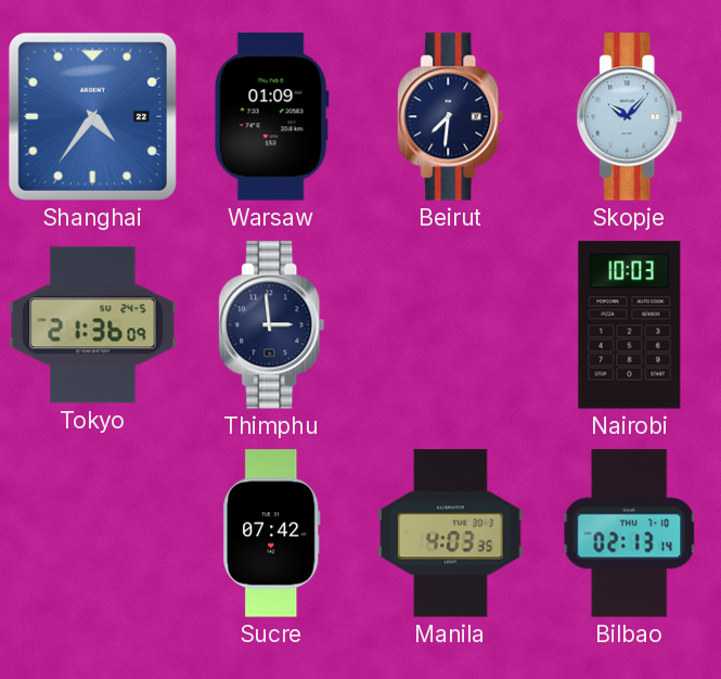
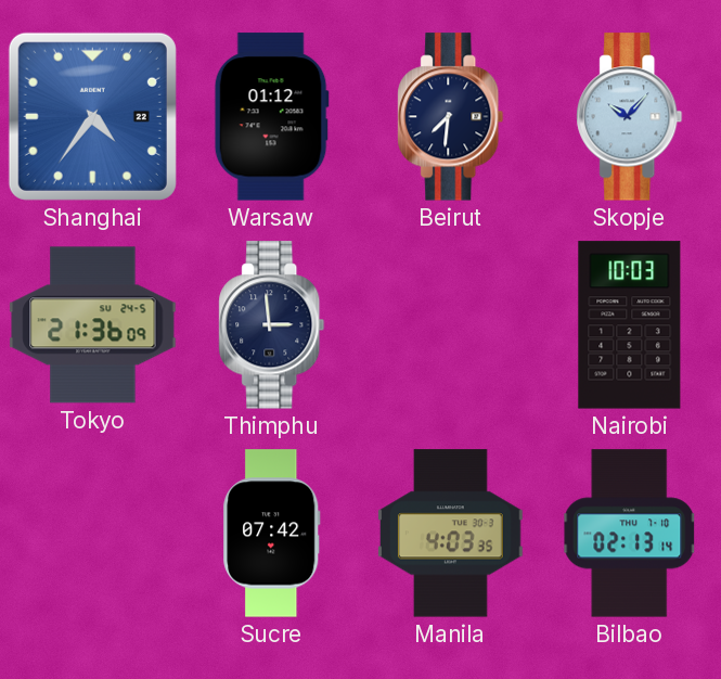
Warsaw: 01:09 -> 01:12
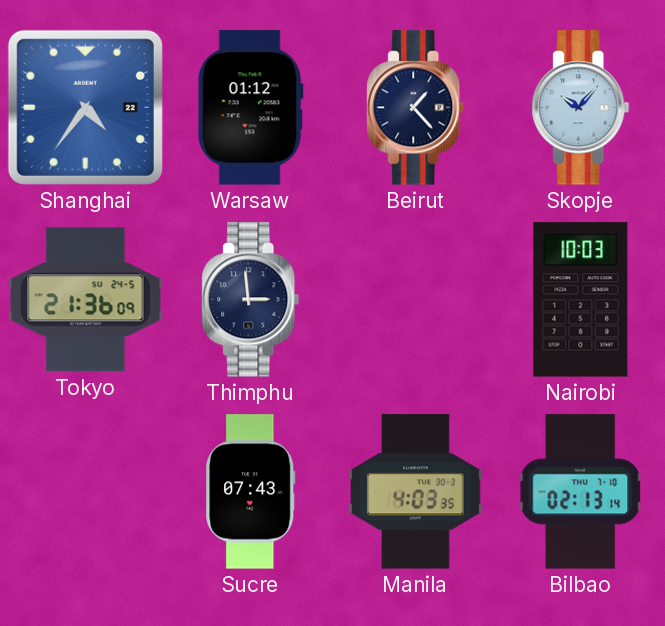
Beirut: 7:31 -> 1:23
Sucre: 07:42 -> 07:43
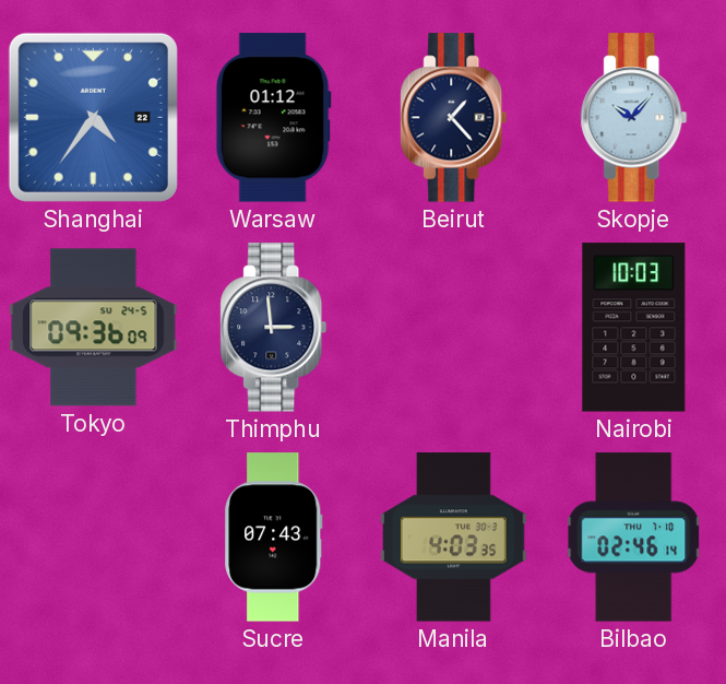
Tokyo: 21:36 -> 09:36
Bilbao: 02:13 -> 02:46
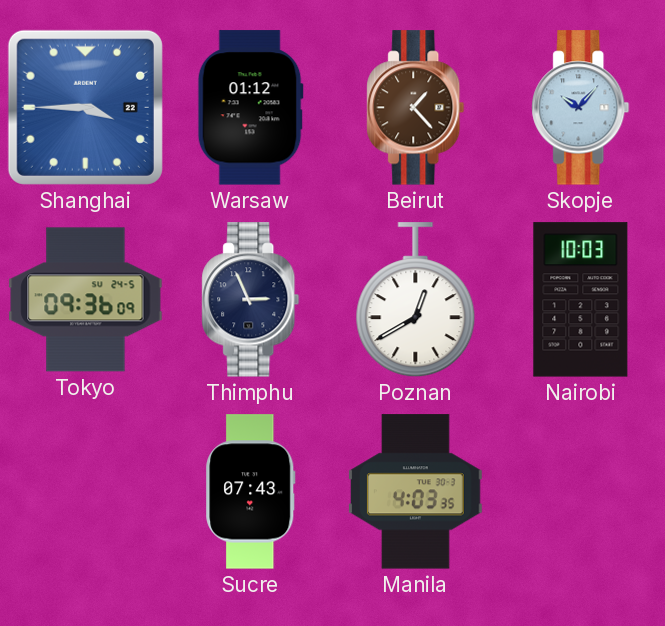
Shanghai: 4:36 -> 3:45
Beirut dial: navy -> brown
Thimphu: 2:59 -> 2:56
Poznan: none -> 12:40
Bilbao: 02:46 -> none
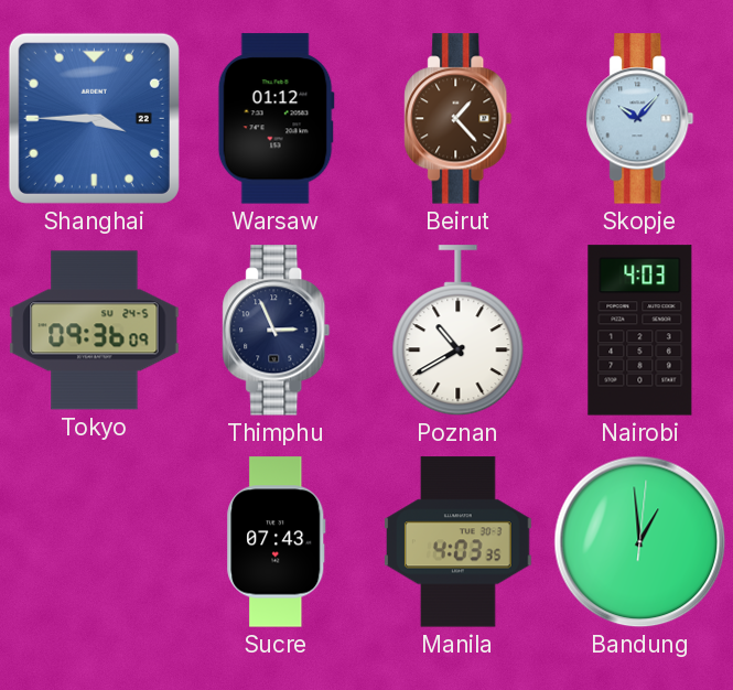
Poznan: 12:40 -> 10:40
Nairobi: 10:03 -> 4:03
Bandung: none -> 12:59
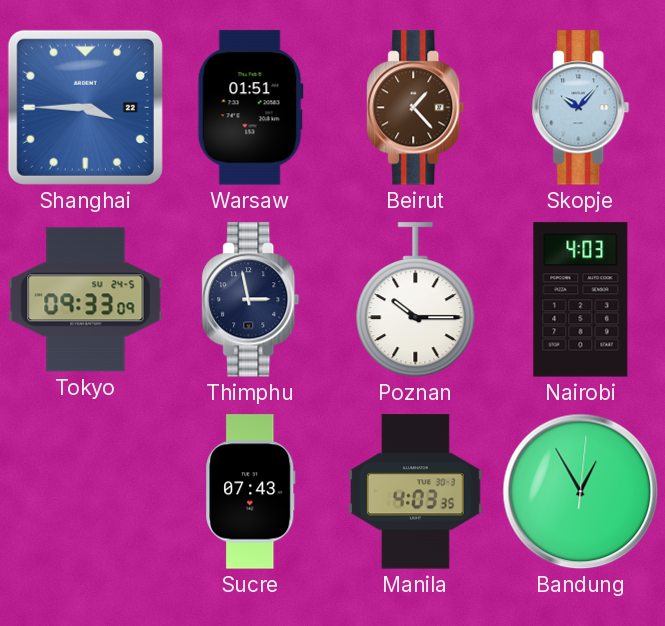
Warsaw: 01:12 -> 01:51
Tokyo: 09:36 -> 09:33
Thimphu: 2:56 -> 2:58
Poznan: 10:40 -> 10:15
Bandung: 12:59 -> 12:55
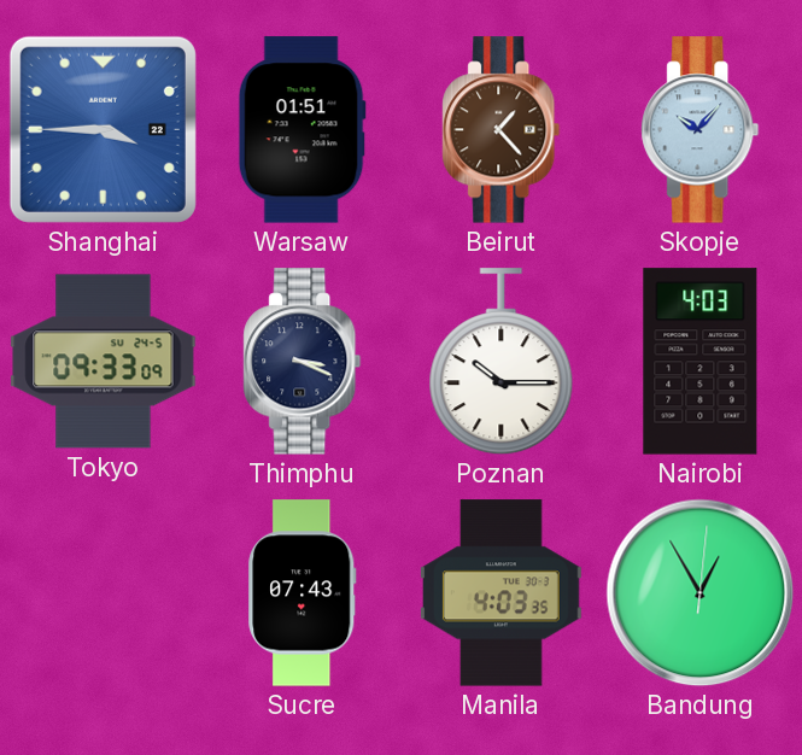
Thimphu: 2:58 -> 3:19
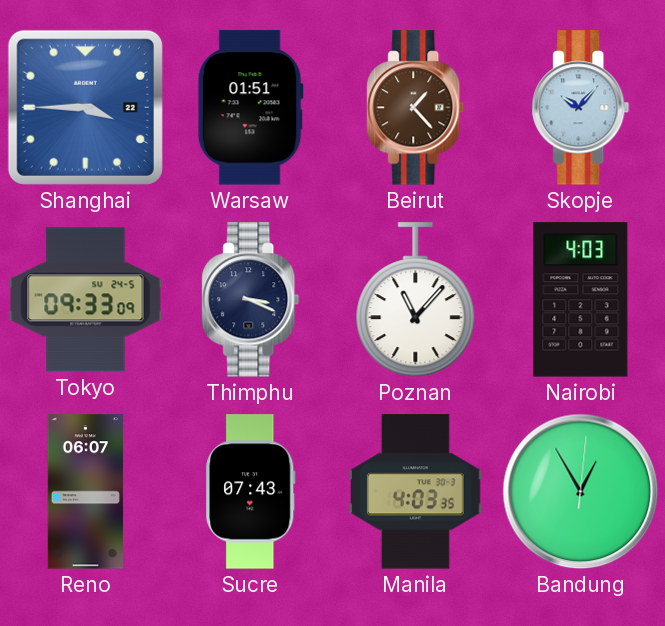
Poznan: 10:15 -> 11:07
Reno: none -> 06:07
